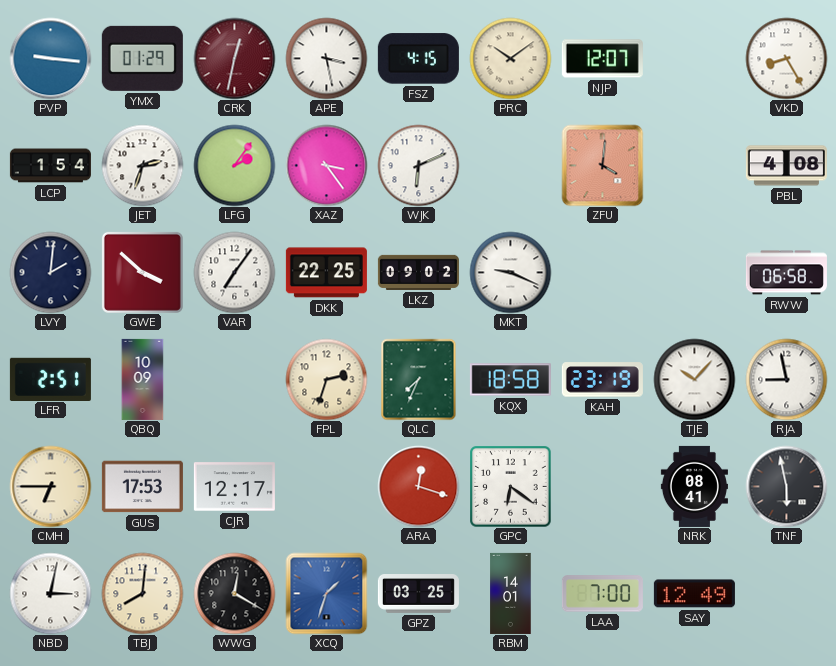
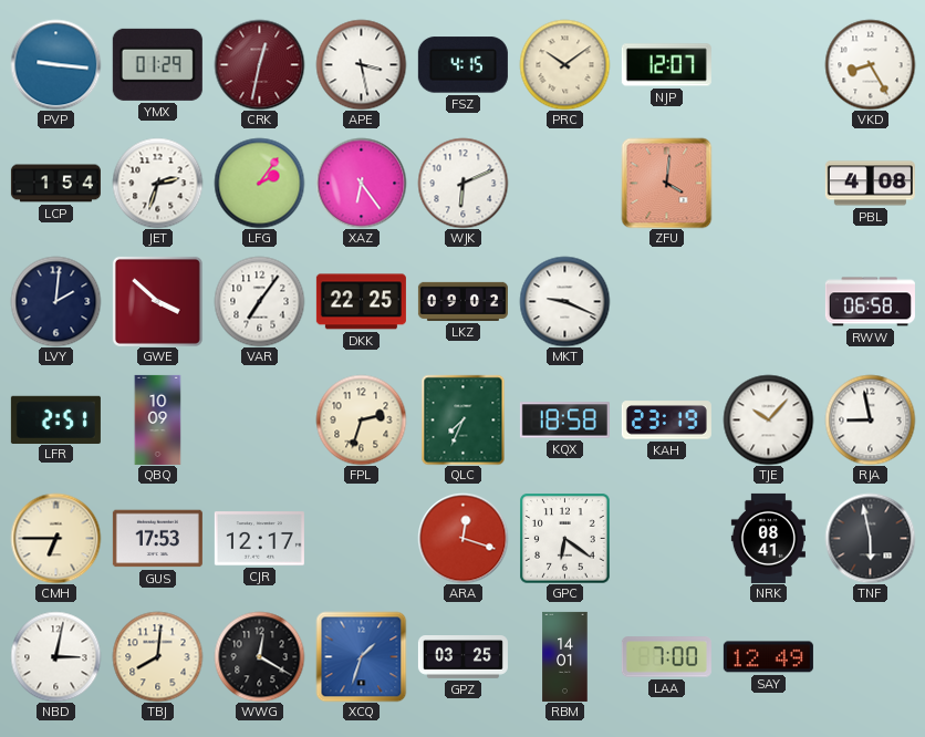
XAZ: 3:24 -> 6:24
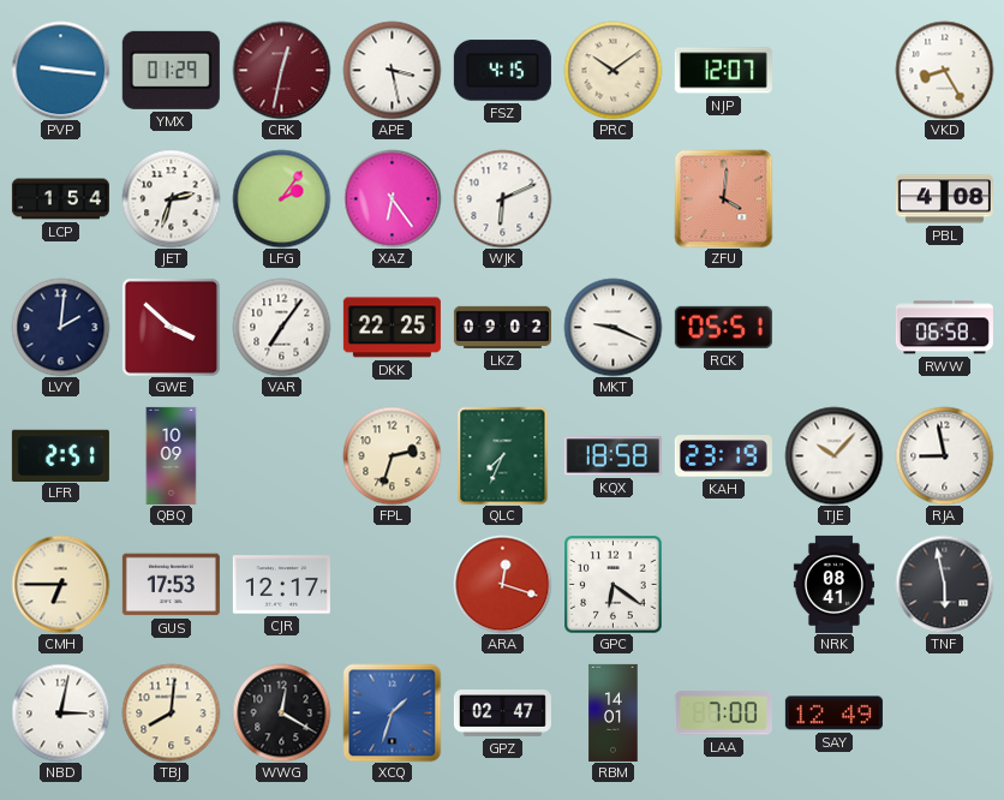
RCK: none -> 05:51
GPZ: 03:25 -> 02:47
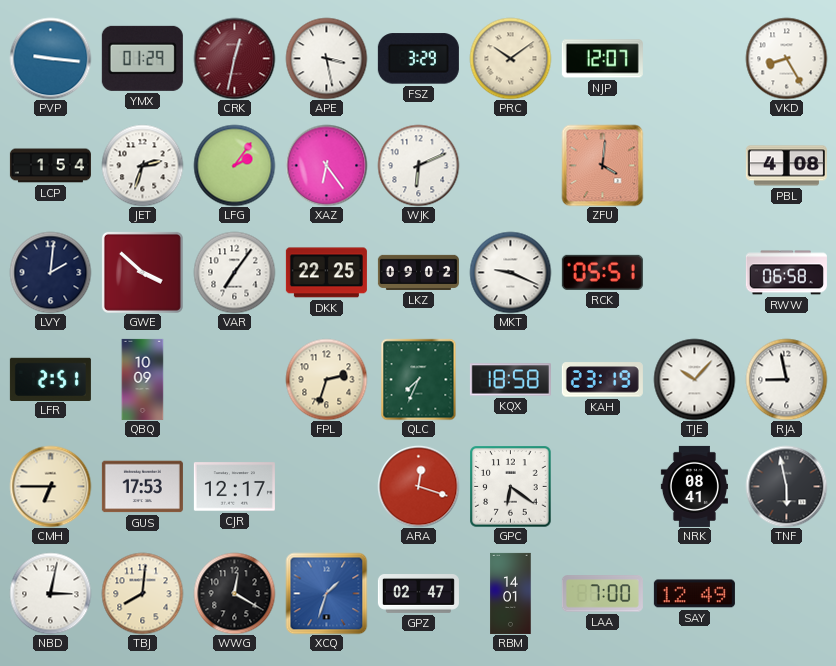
FSZ: 4:15 -> 3:29
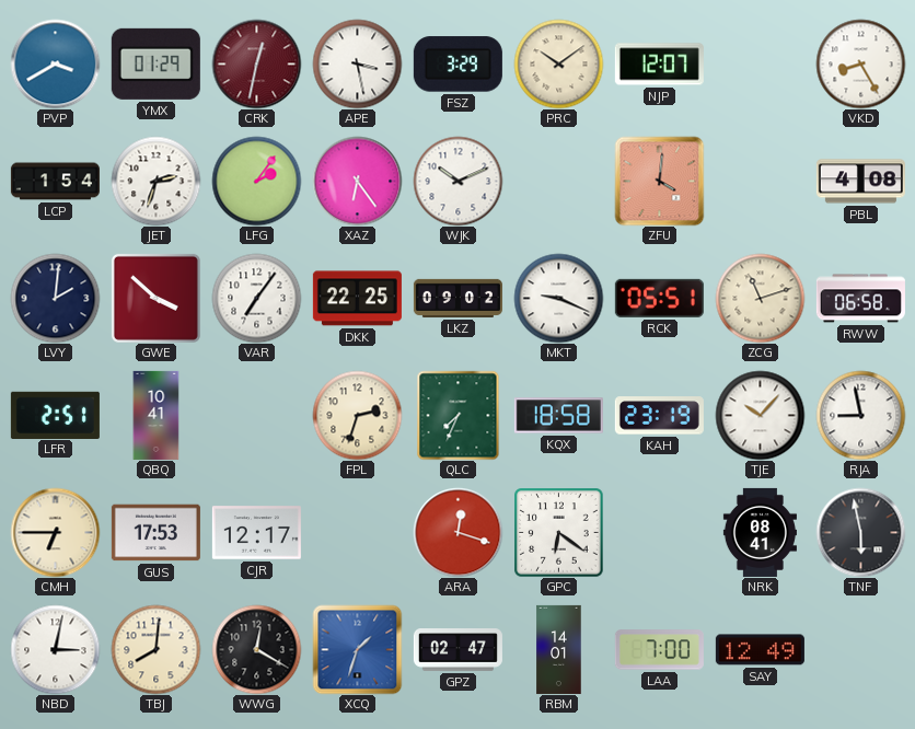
PVP: 9:16 -> 3:40
WJK: 6:11 -> 10:11
ZCG: none -> 11:12
QBQ: 10:09 -> 10:41
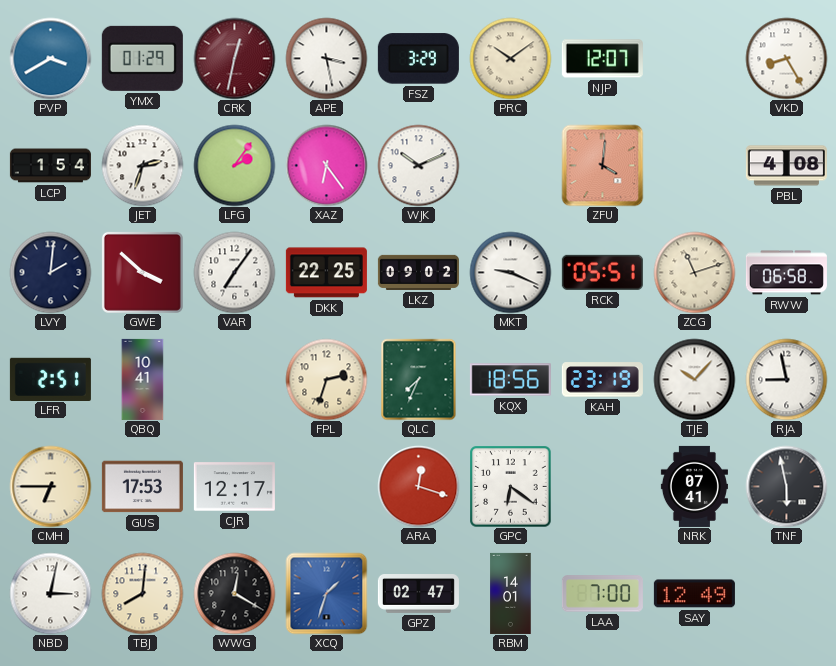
KQX: 18:58 -> 18:56
NRK: 08:41 -> 07:41
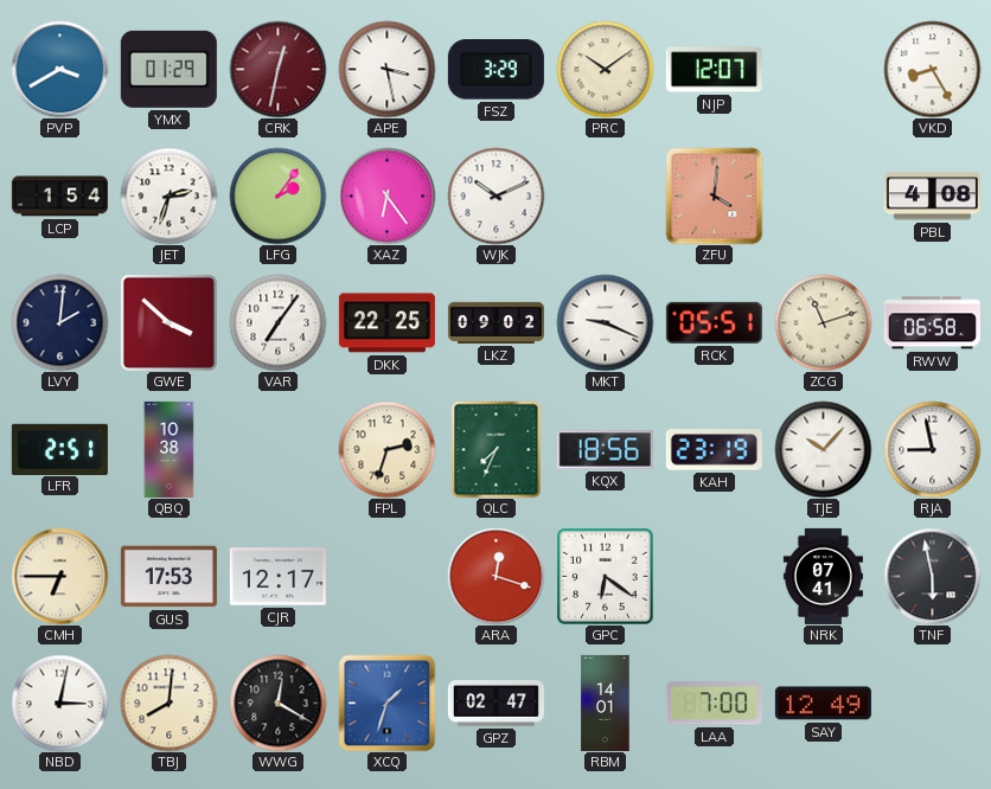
QBQ: 10:41 -> 10:38
